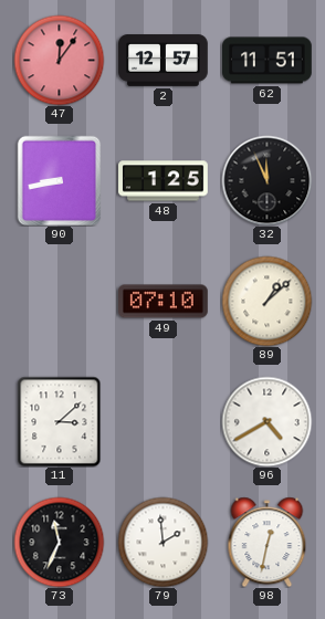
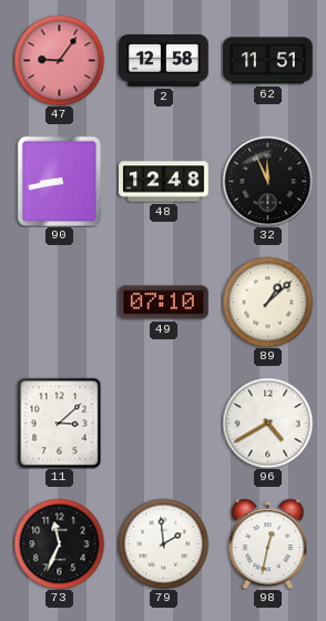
47: 12:06 -> 9:06
2: 12:57 -> 12:58
48: 1:25 -> 12:48
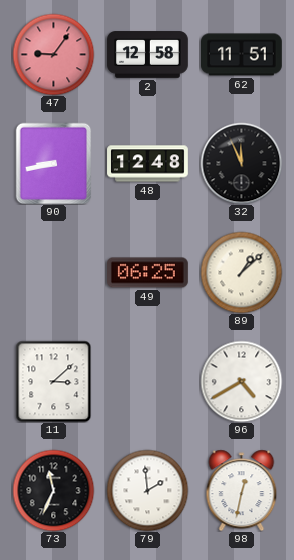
49: 07:10 -> 06:25
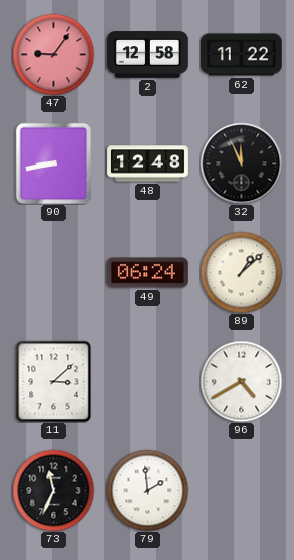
62: 11:51 -> 11:22
49: 06:25 -> 06:24
98: 12:32 -> none
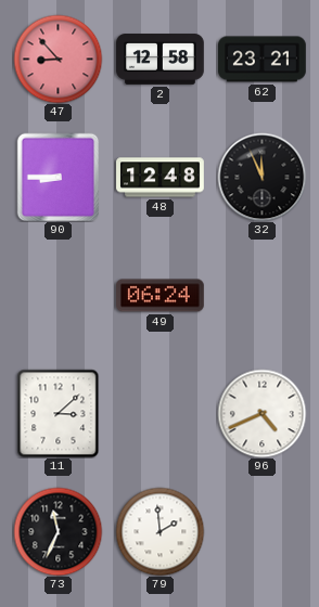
47: 9:06 -> 8:53
62: 11:22 -> 23:21
90: 8:43 -> 8:45
89: 1:08 -> none
96: 4:40 -> 4:41
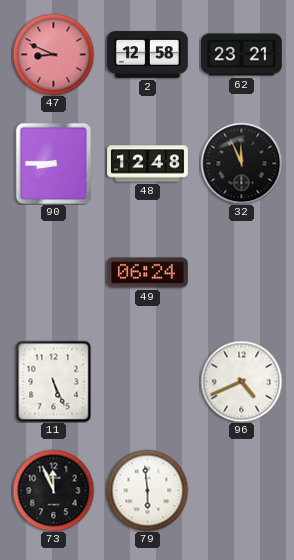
47: 8:53 -> 8:49
11: 3:08 -> 5:26
73: 11:34 -> 11:56
79: 1:59 -> 5:59
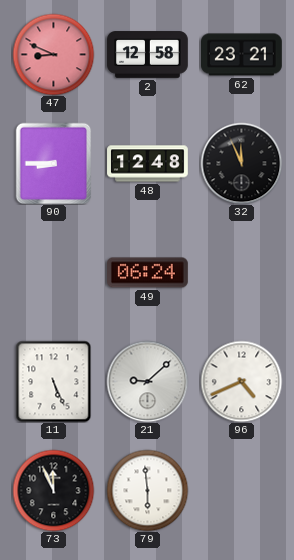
21: none -> 9:08
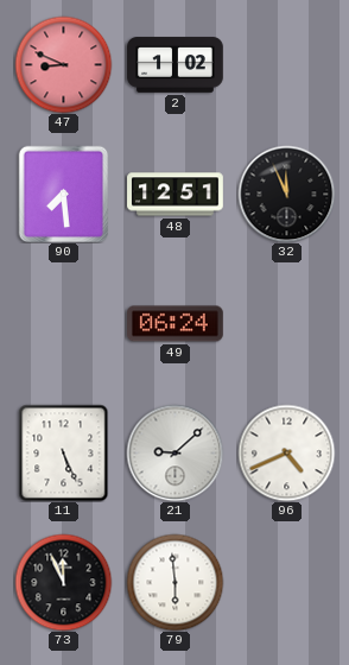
2: 12:58 -> 1:02
62: 23:21 -> none
90: 8:45 -> 7:29
48: 12:48 -> 12:51
